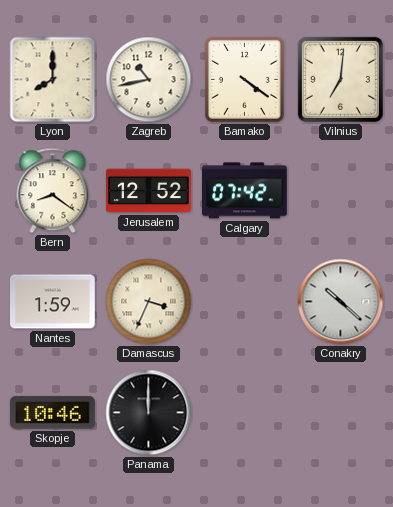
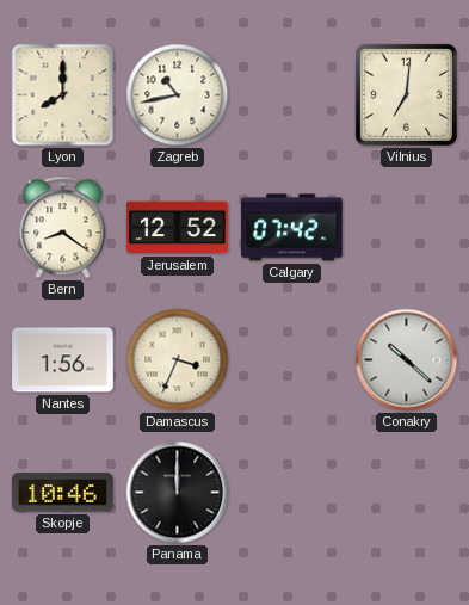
Bamako: 4:21 -> none
Nantes: 1:59 -> 1:56
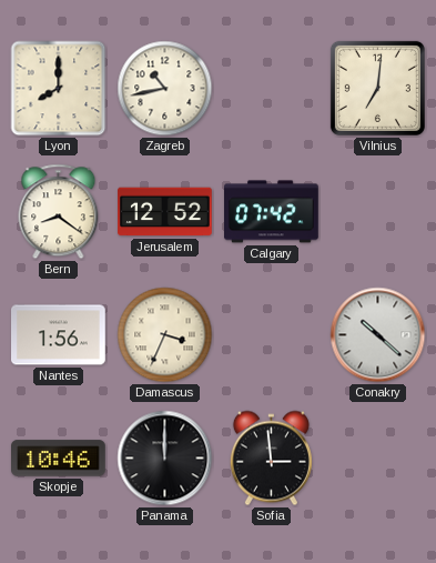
Sofia: none -> 2:59
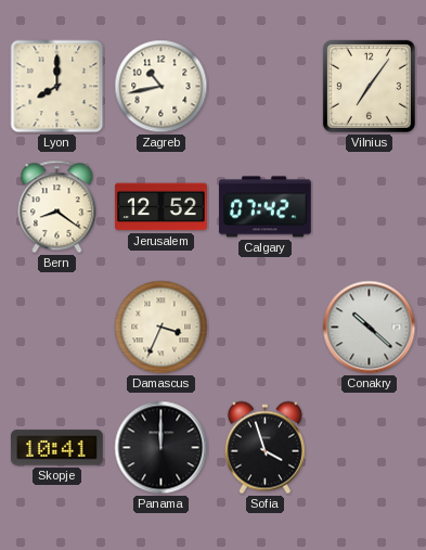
Vilnius: 7:01 -> 7:06
Nantes: 1:56 -> none
Skopje: 10:46 -> 10:41
Sofia: 2:59 -> 3:57
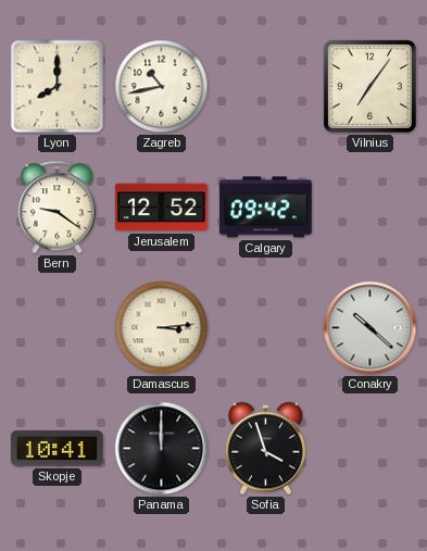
Bern: 8:21 -> 9:21
Calgary: 07:42 -> 09:42
Damascus: 3:34 -> 3:14
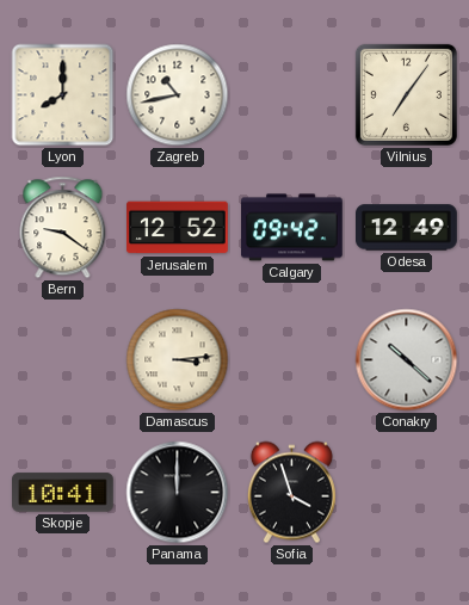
Odesa: none -> 12:49
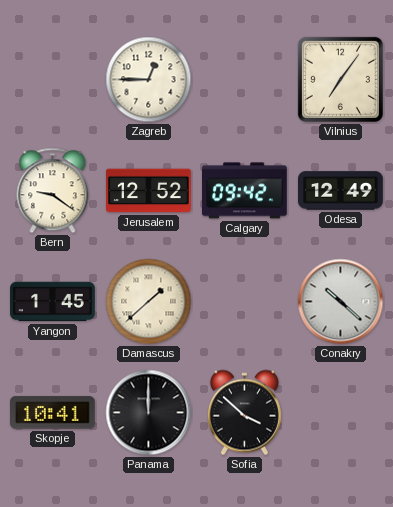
Lyon: 8:00 -> none
Zagreb: 10:43 -> 12:45
Yangon: none -> 1:45
Damascus: 3:14 -> 1:38
Sofia: 3:57 -> 3:52
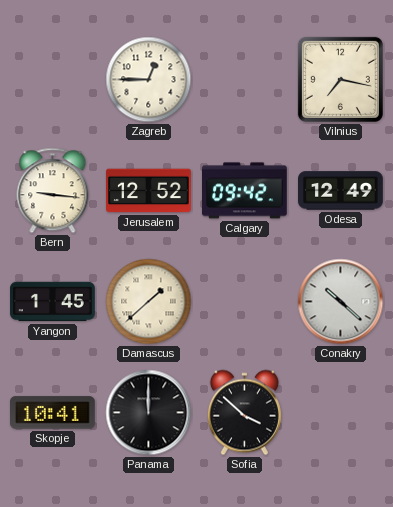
Vilnius: 7:06 -> 7:17
Bern: 9:21 -> 9:16
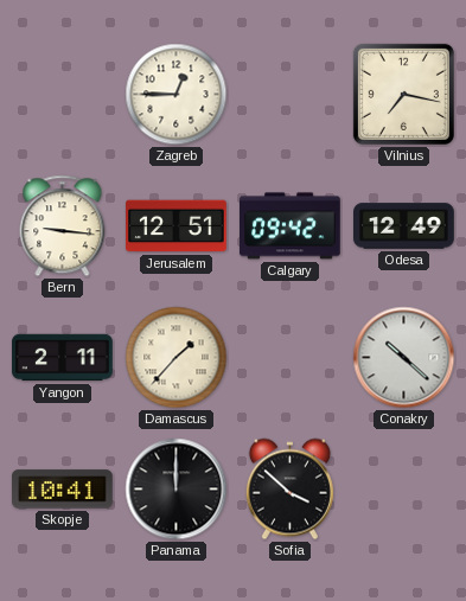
Jerusalem: 12:52 -> 12:51
Yangon: 1:45 -> 2:11
Damascus: 1:38 -> 1:37
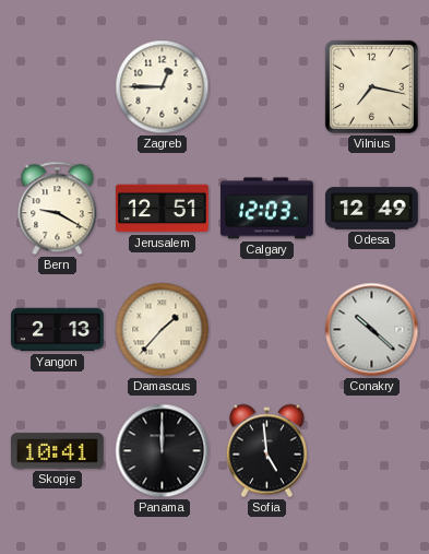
Bern: 9:16 -> 9:20
Calgary: 09:42 -> 12:03
Yangon: 2:11 -> 2:13
Sofia: 3:52 -> 4:59
